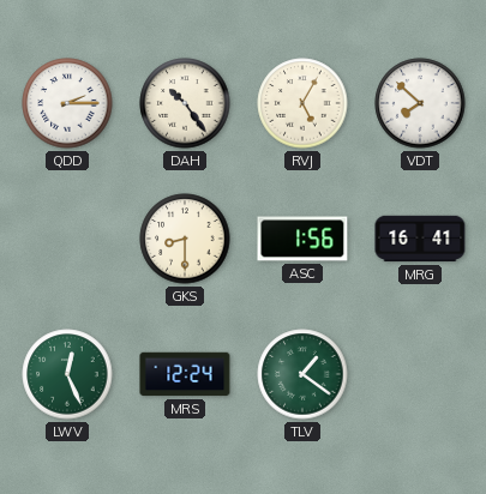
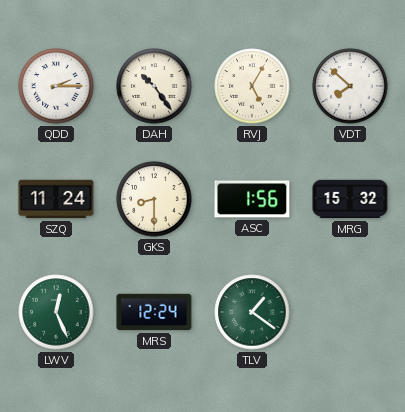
SZQ: none -> 11:24
MRG: 16:41 -> 15:32
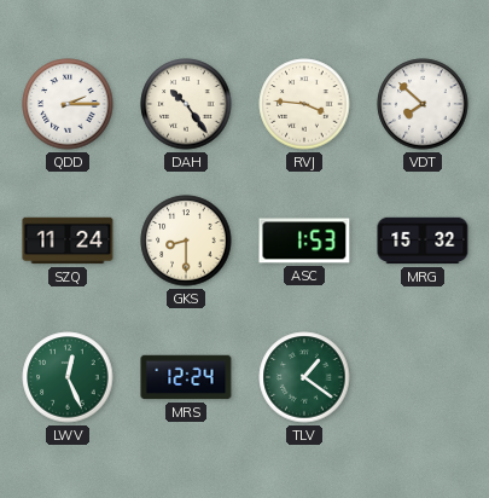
RVJ: 5:05 -> 3:46
ASC: 1:56 -> 1:53
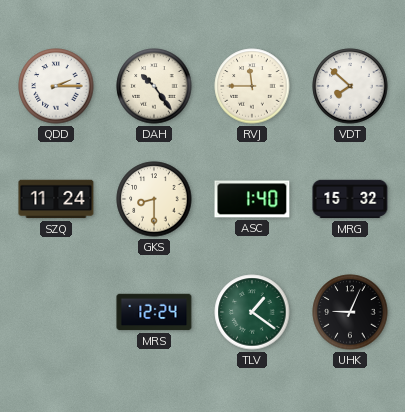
RVJ: 3:46 -> 11:45
ASC: 1:53 -> 1:40
LWV: 12:26 -> none
UHK: none -> 9:04
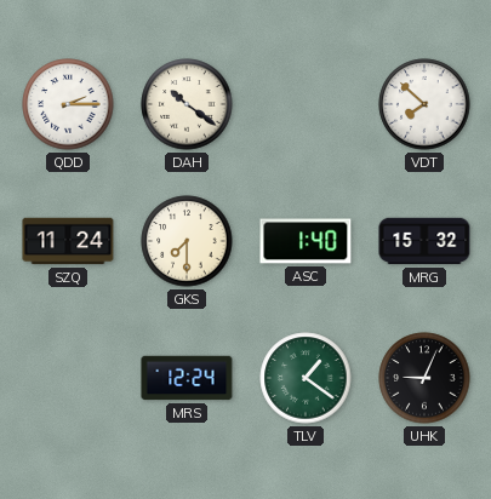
DAH: 10:24 -> 10:21
RVJ: 11:45 -> none
GKS: 8:30 -> 7:30
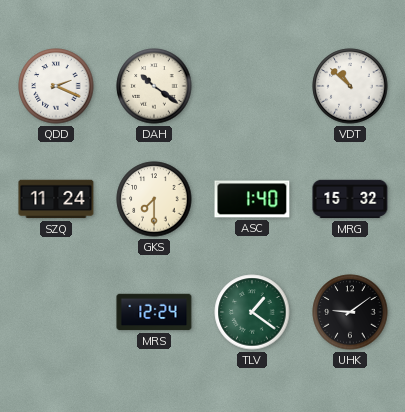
QDD: 2:15 -> 2:19
VDT: 7:52 -> 10:52
UHK: 9:04 -> 9:09
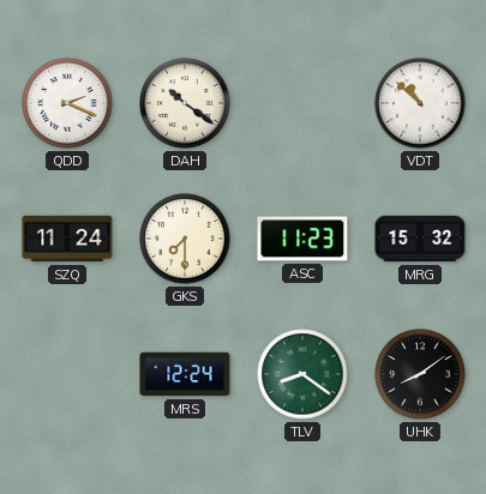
ASC: 1:40 -> 11:23
TLV: 1:21 -> 8:21
UHK: 9:09 -> 8:09
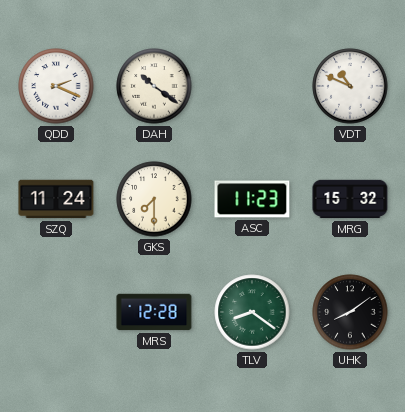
VDT: 10:52 -> 10:49
MRS: 12:24 -> 12:28
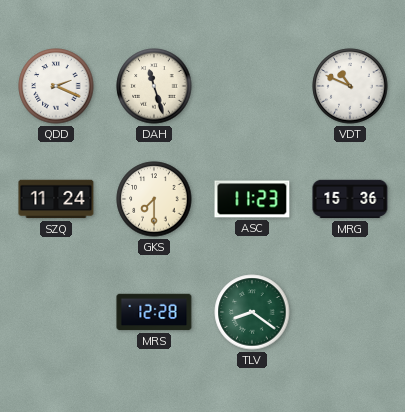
DAH: 10:21 -> 11:27
MRG: 15:32 -> 15:36
UHK: 8:09 -> none
